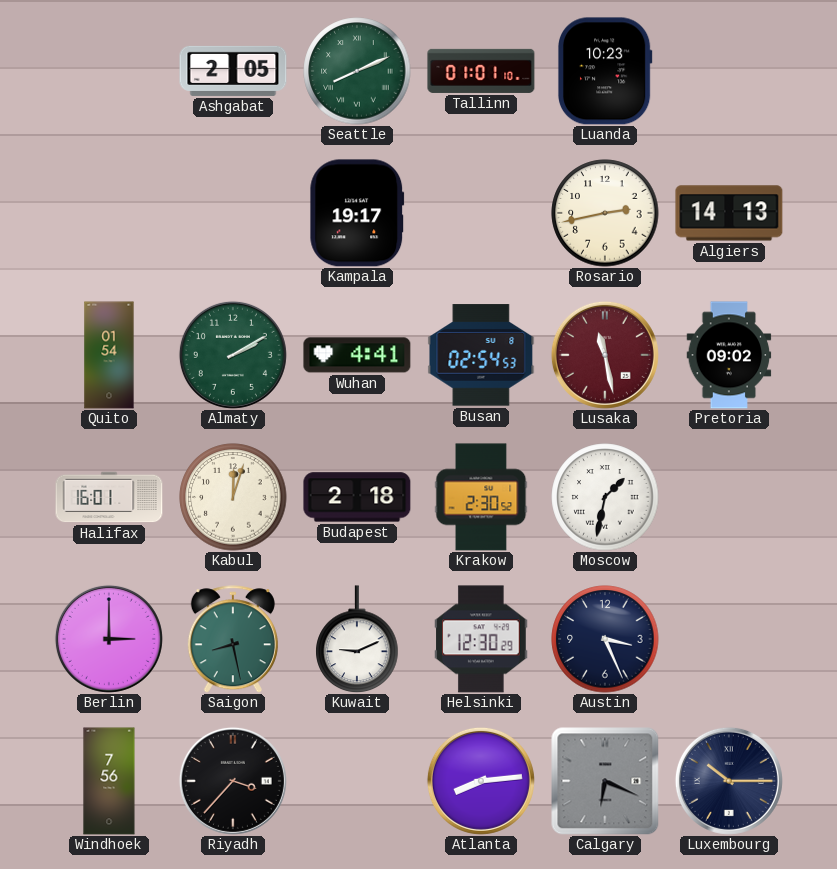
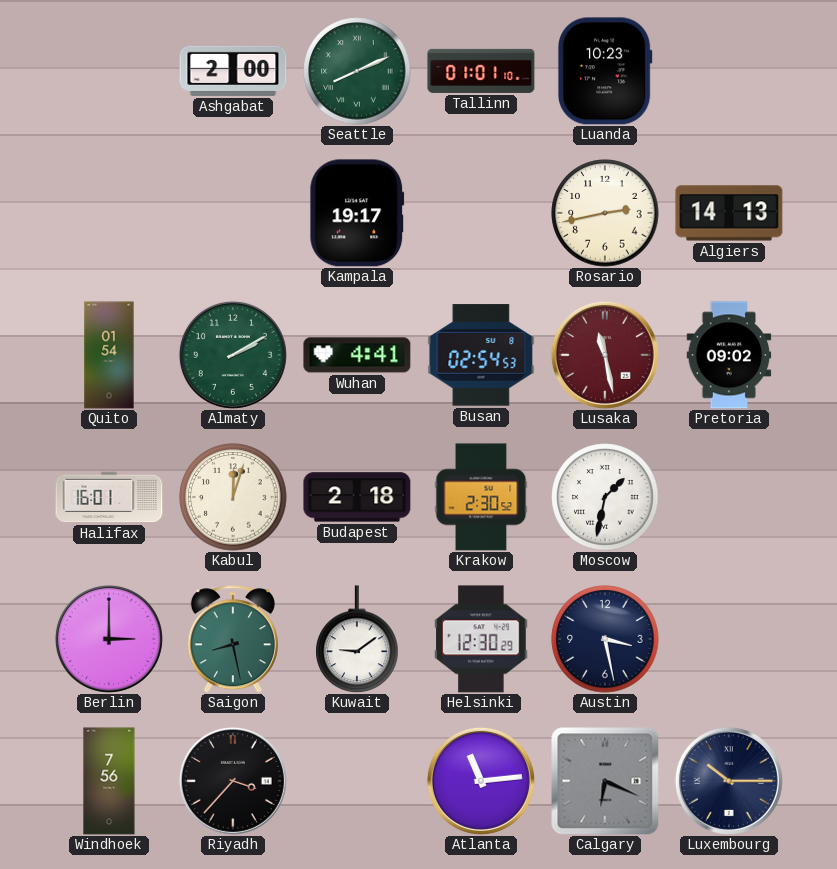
Ashgabat: 2:05 -> 2:00
Kuwait: 9:11 -> 9:09
Austin: 3:26 -> 3:28
Atlanta: 8:14 -> 11:14
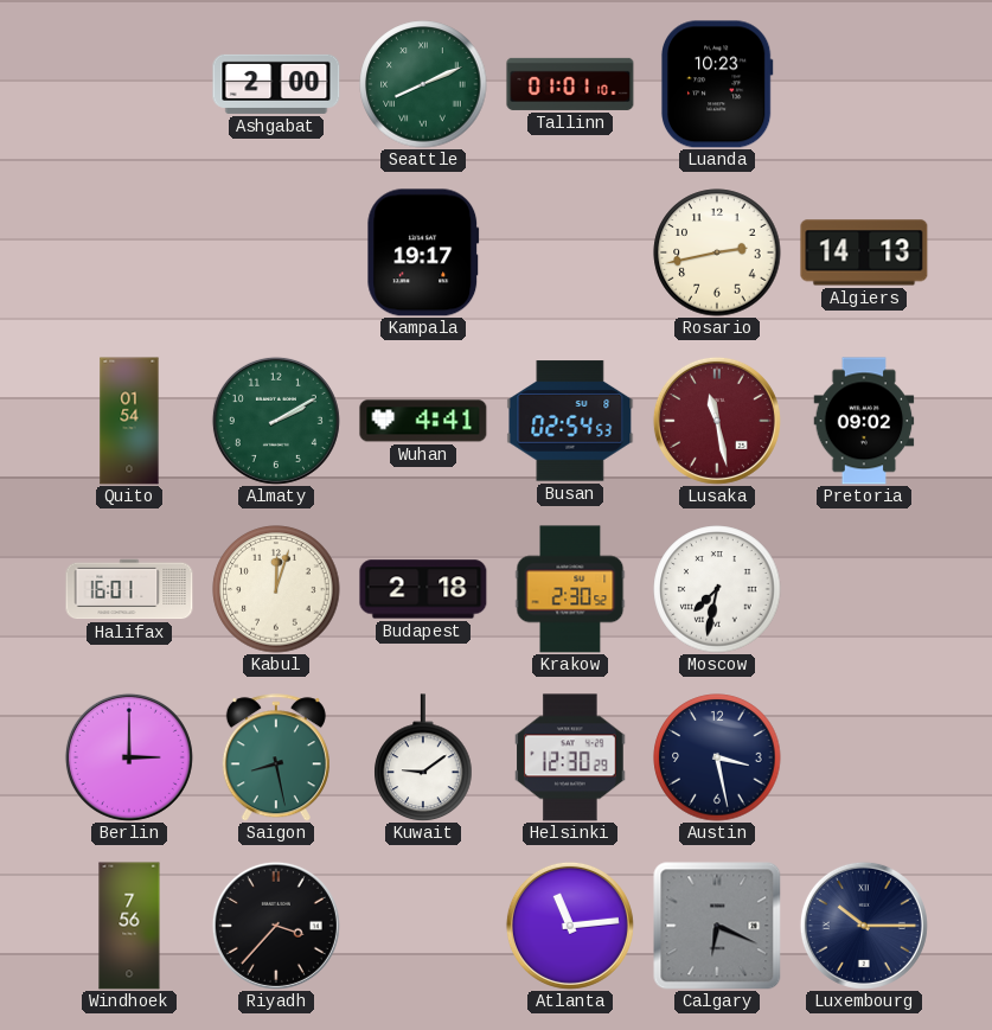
Moscow: 1:32 -> 7:32
